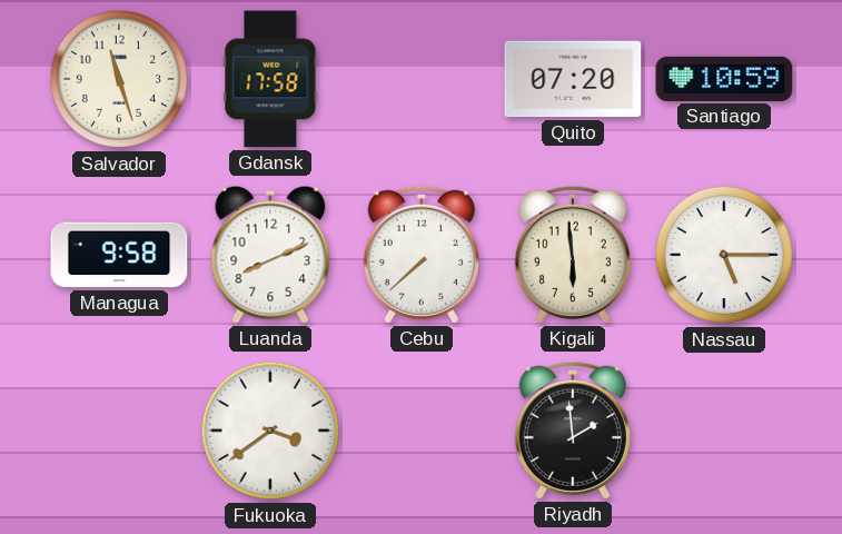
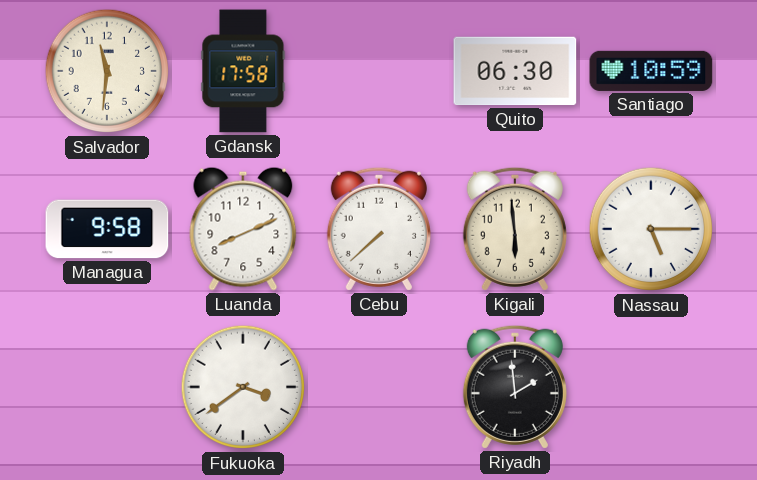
Salvador: 11:27 -> 11:31
Quito: 07:20 -> 06:30
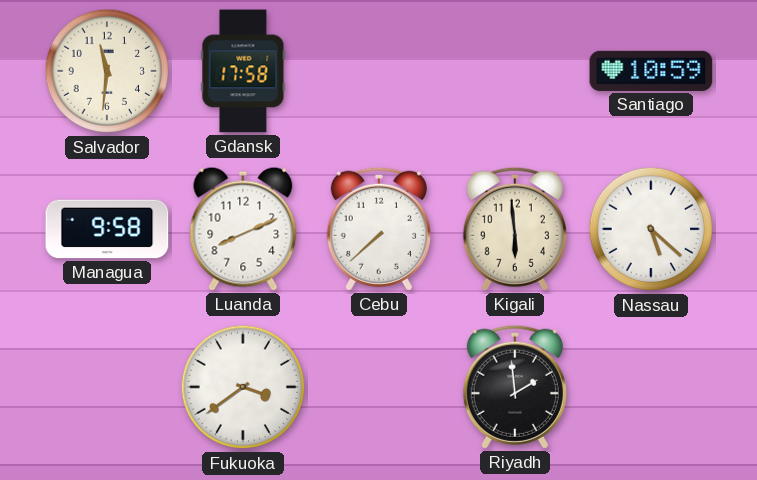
Quito: 06:30 -> none
Nassau: 5:15 -> 5:22
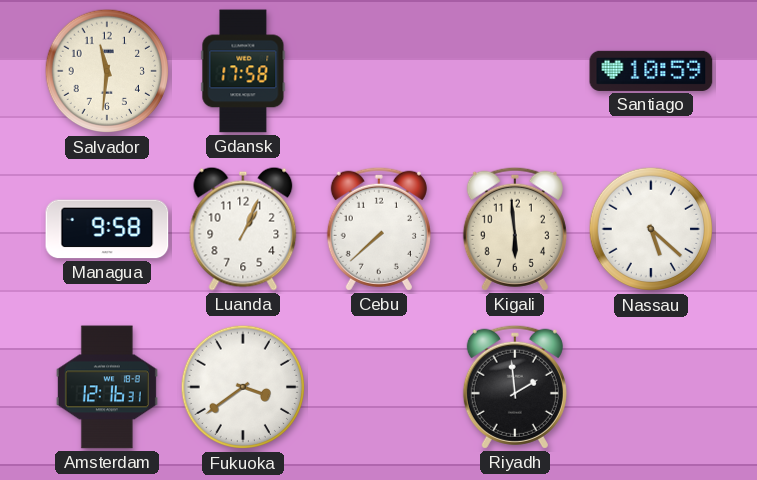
Luanda: 8:11 -> 1:04
Amsterdam: none -> 12:16
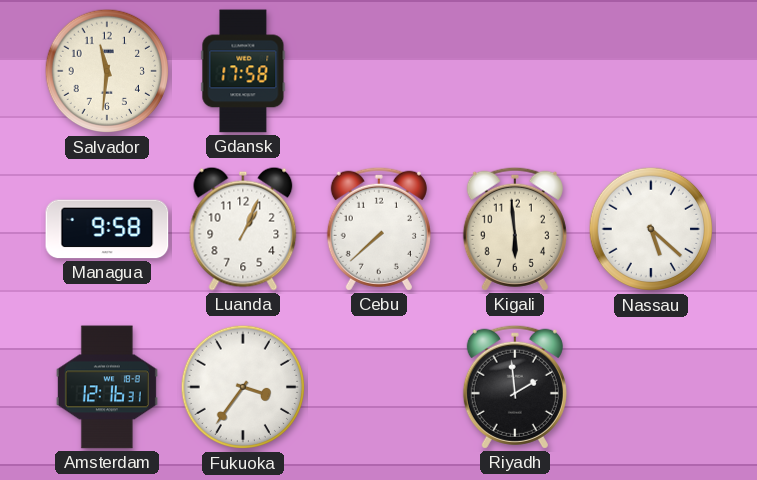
Santiago: 10:59 -> none
Fukuoka: 3:39 -> 3:36
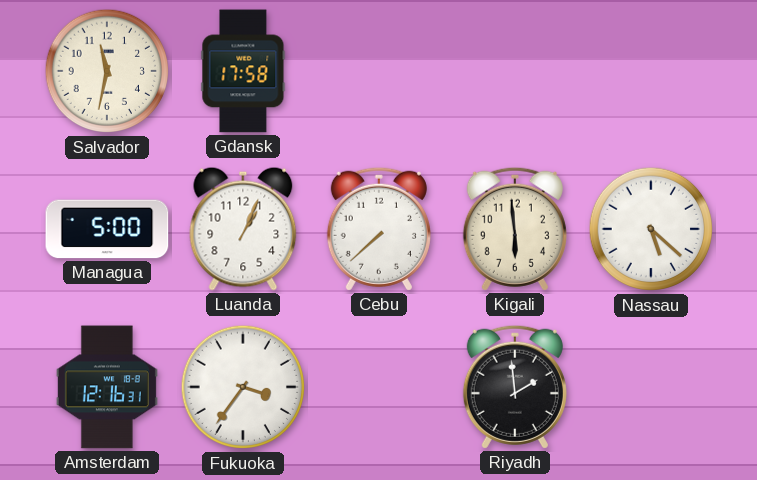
Salvador: 11:31 -> 11:32
Managua: 9:58 -> 5:00
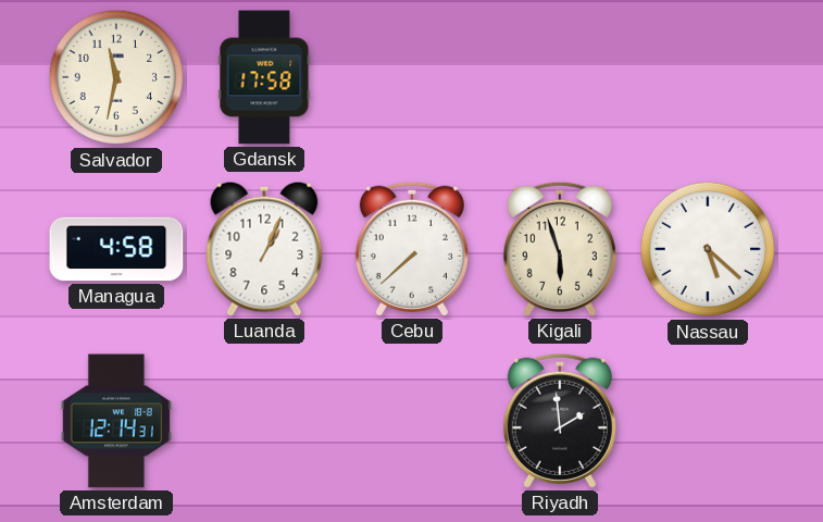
Managua: 5:00 -> 4:58
Kigali: 5:59 -> 5:57
Amsterdam: 12:16 -> 12:14
Fukuoka: 3:36 -> none
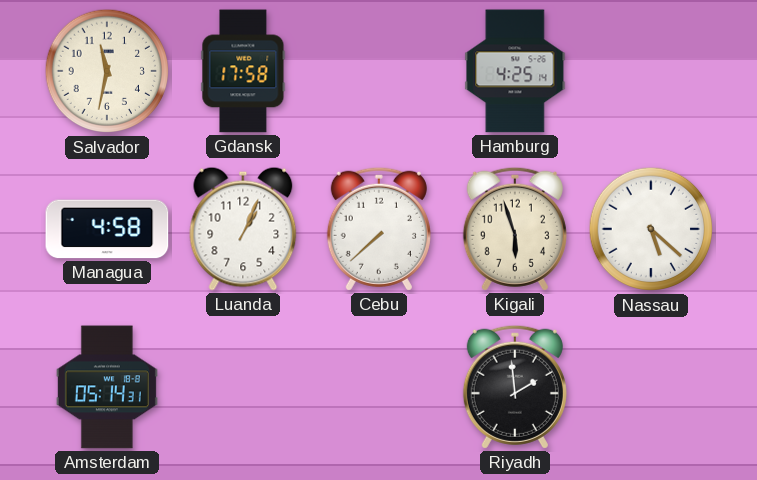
Hamburg: none -> 4:25
Amsterdam: 12:14 -> 05:14
